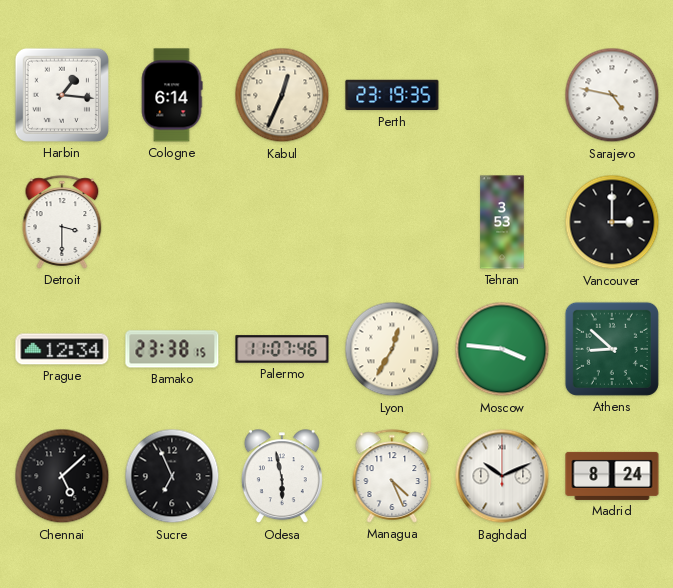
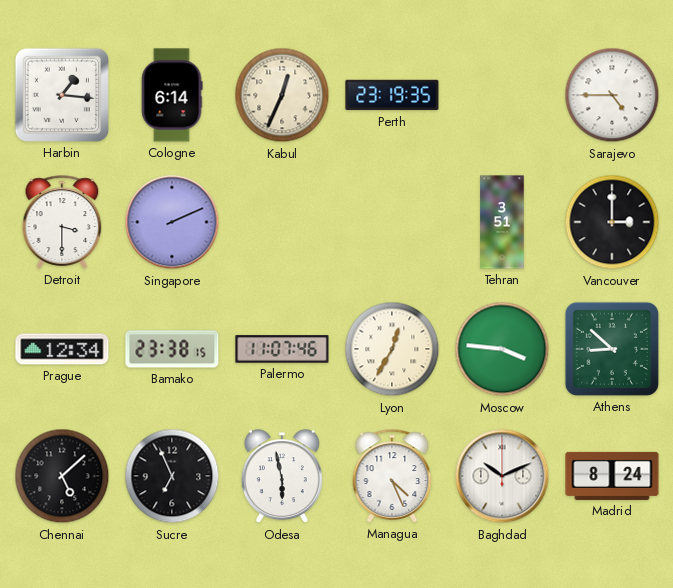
Sarajevo: 4:47 -> 4:45
Singapore: none -> 2:11
Tehran: 3:53 -> 3:51
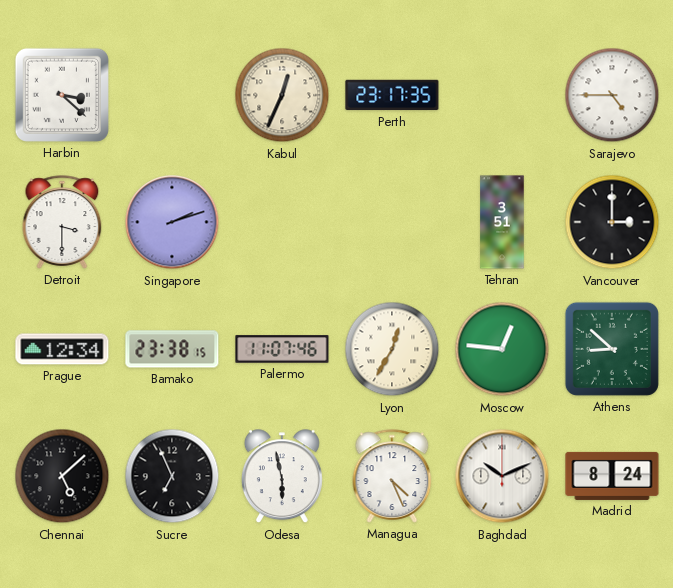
Harbin: 1:16 -> 3:22
Cologne: 6:14 -> none
Perth: 23:19 -> 23:17
Singapore: 2:11 -> 2:12
Moscow: 3:46 -> 12:46
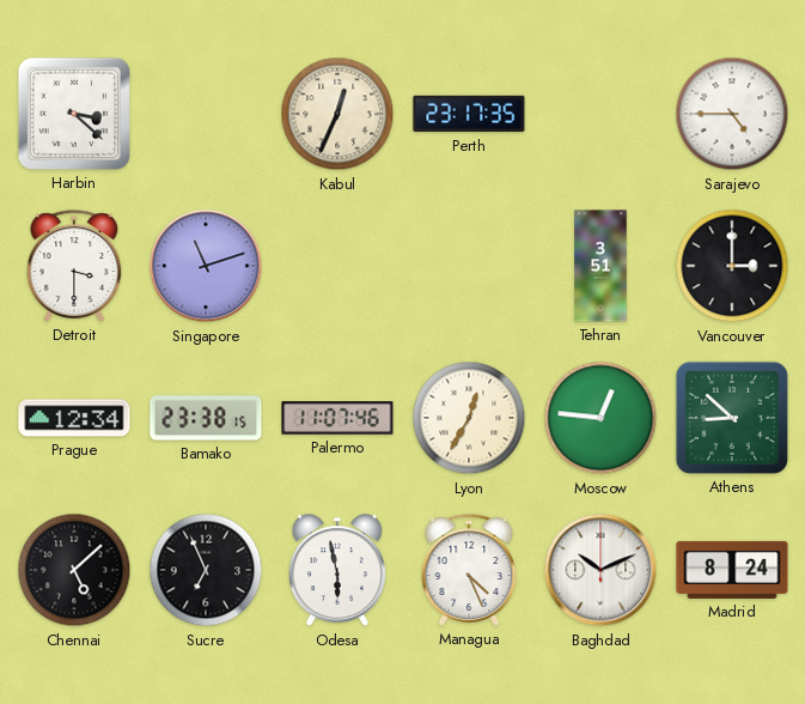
Singapore: 2:12 -> 11:12
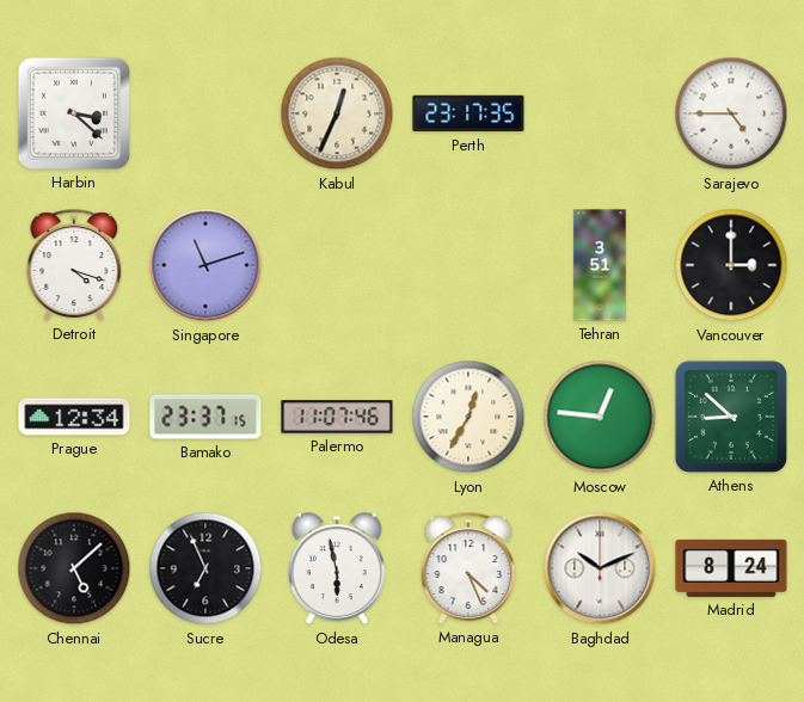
Detroit: 3:30 -> 4:18
Bamako: 23:38 -> 23:37
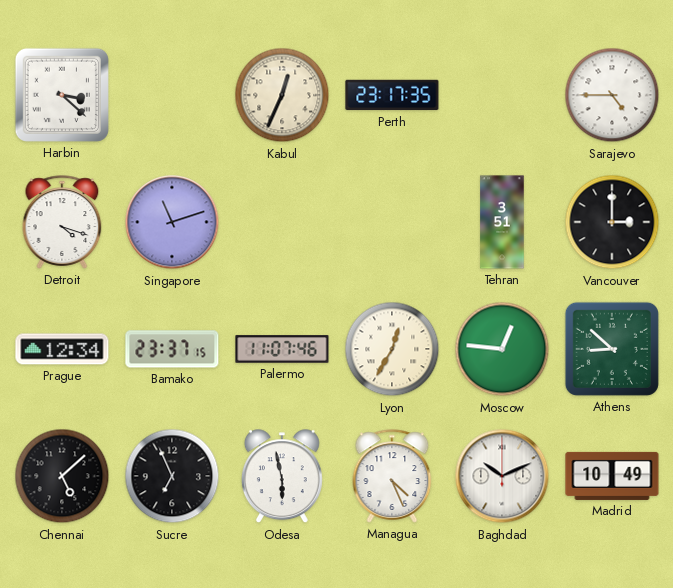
Madrid: 8:24 -> 10:49
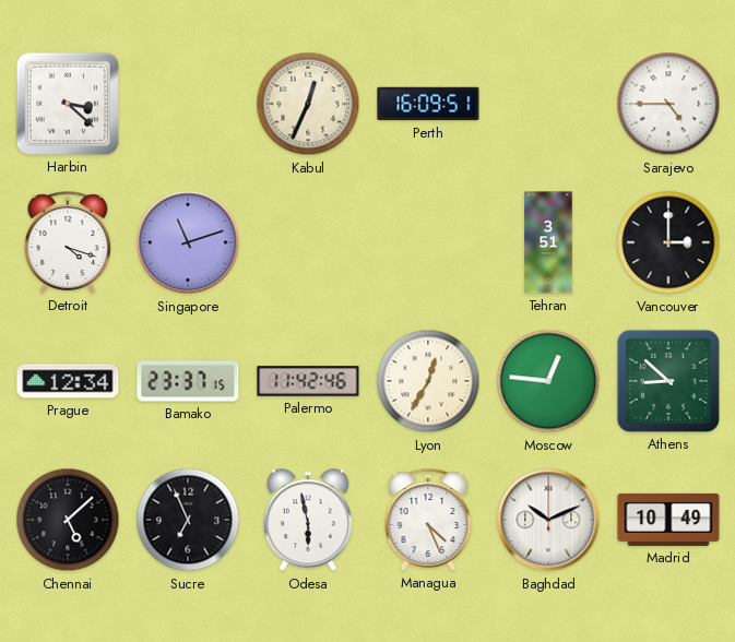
Perth: 23:17 -> 16:09
Palermo: 11:07 -> 11:42
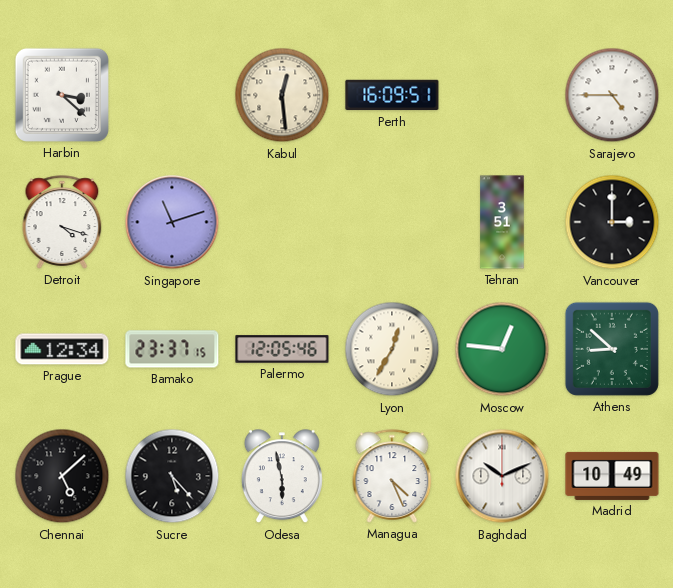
Kabul: 12:34 -> 12:29
Palermo: 11:42 -> 12:05
Sucre: 6:56 -> 5:23
